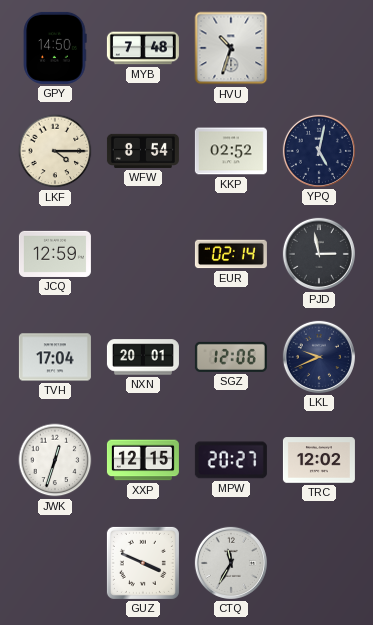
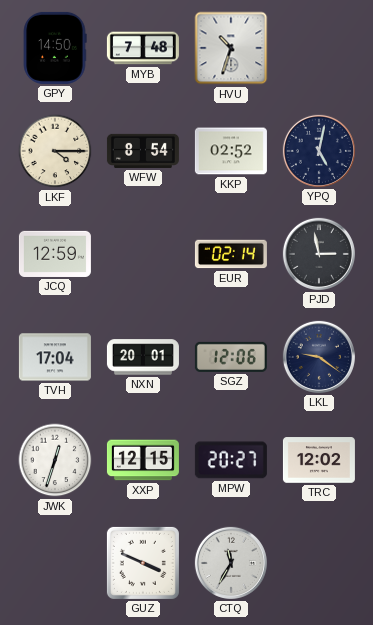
LKL: 9:41 -> 9:21
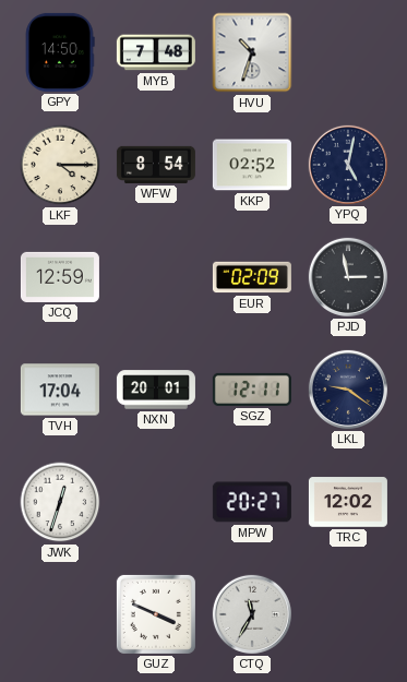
EUR: 02:14 -> 02:09
SGZ: 12:06 -> 12:11
XXP: 12:15 -> none
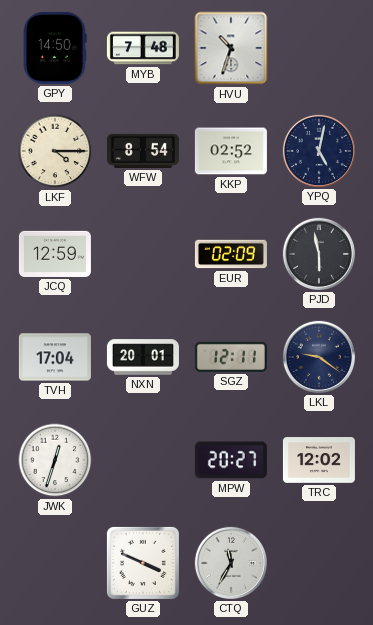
PJD: 2:58 -> 5:58
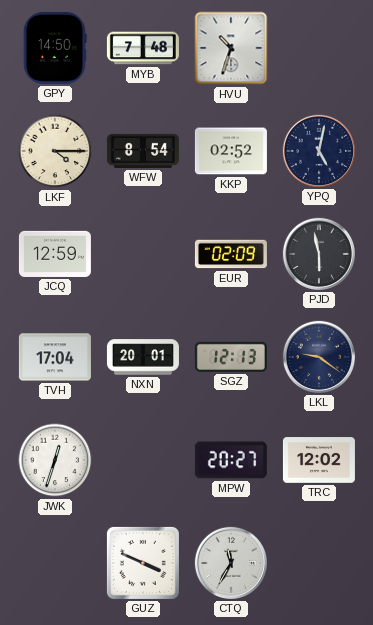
SGZ: 12:11 -> 12:13
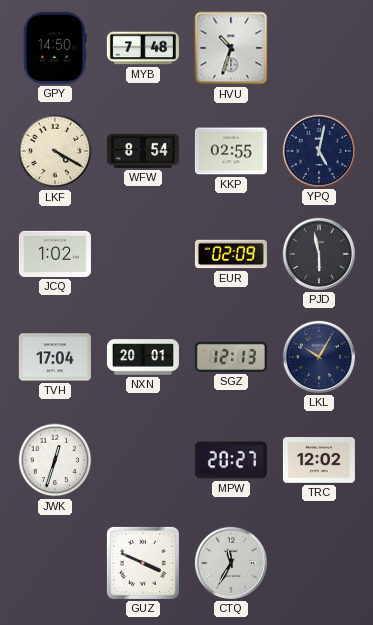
LKF: 4:15 -> 4:20
KKP: 02:52 -> 02:55
JCQ: 12:59 -> 1:02
LKL: 9:21 -> 10:05
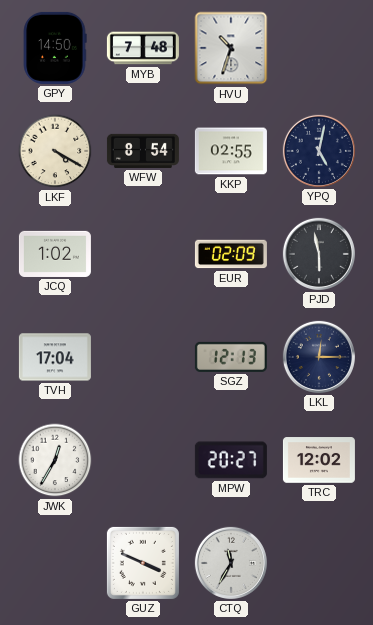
NXN: 20:01 -> none
LKL: 10:05 -> 12:15
JWK: 12:33 -> 12:35
